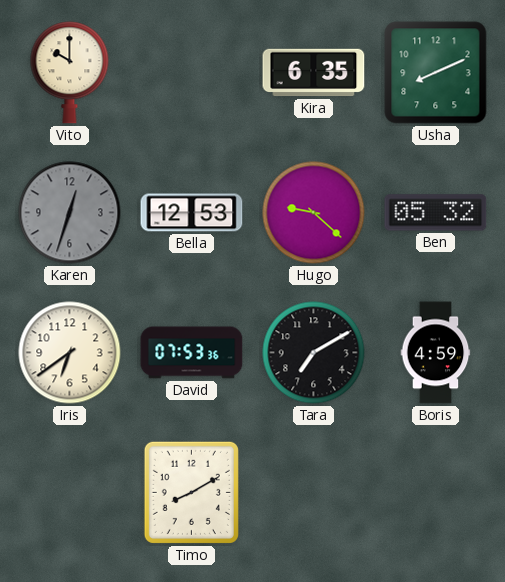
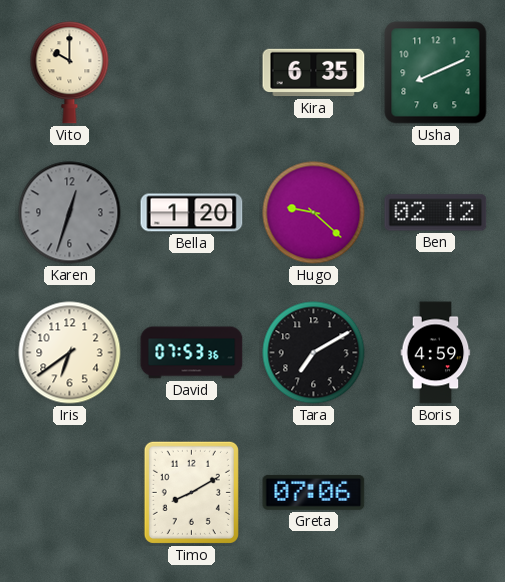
Bella: 12:53 -> 1:20
Ben: 05:32 -> 02:12
Greta: none -> 07:06
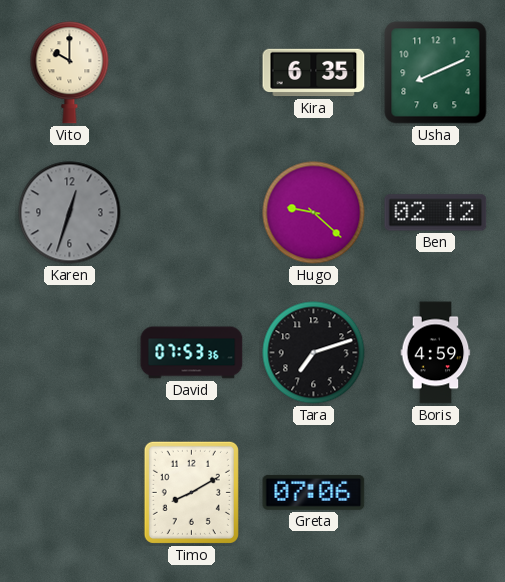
Bella: 1:20 -> none
Iris: 6:39 -> none
Tara: 7:10 -> 7:12
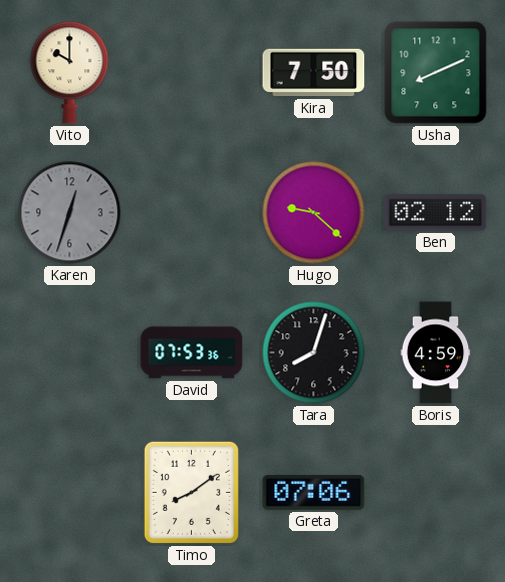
Kira: 6:35 -> 7:50
Tara: 7:12 -> 8:03
Timo: 8:10 -> 8:09
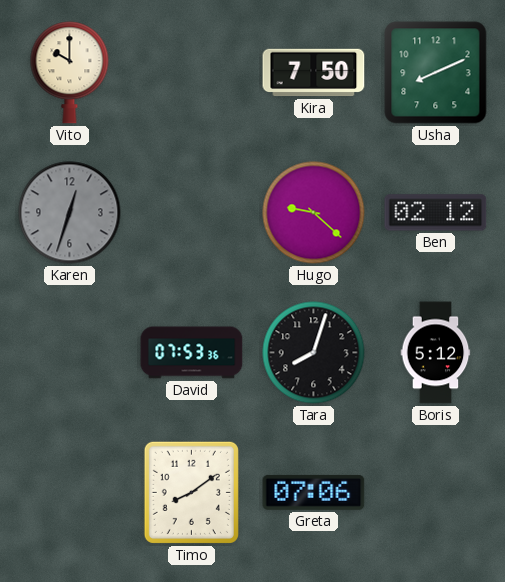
Boris: 4:59 -> 5:12
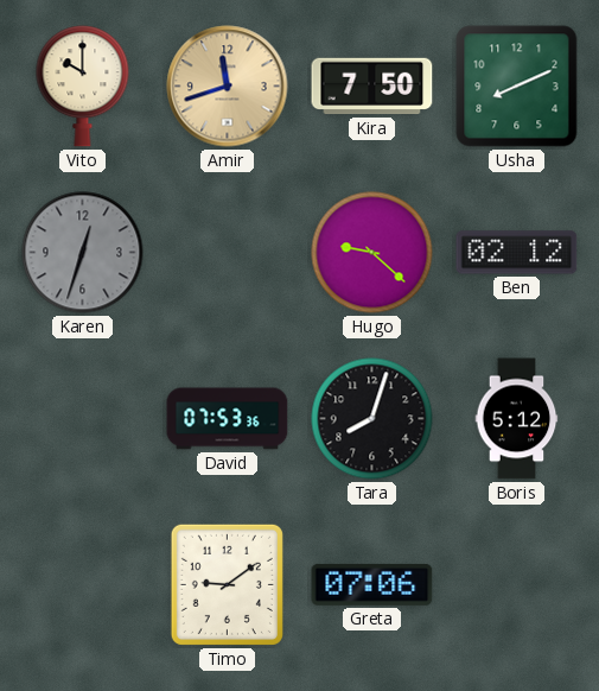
Amir: none -> 11:42
Timo: 8:09 -> 9:09
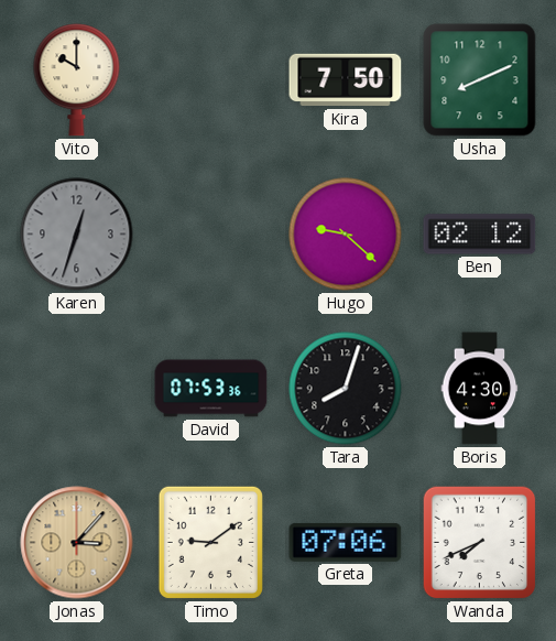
Amir: 11:42 -> none
Boris: 5:12 -> 4:30
Jonas: none -> 3:07
Wanda: none -> 7:41
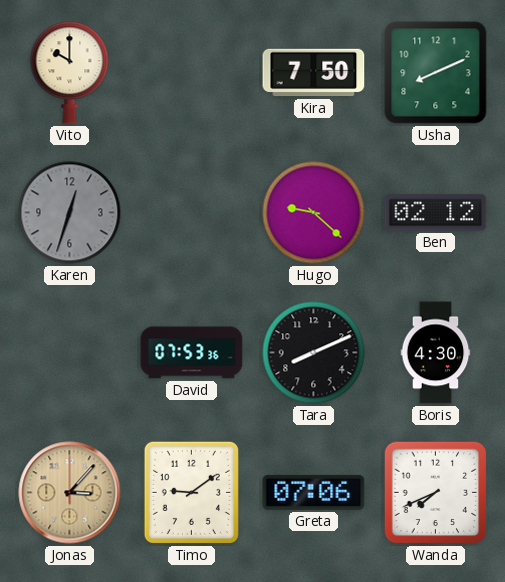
Tara: 8:03 -> 8:11
